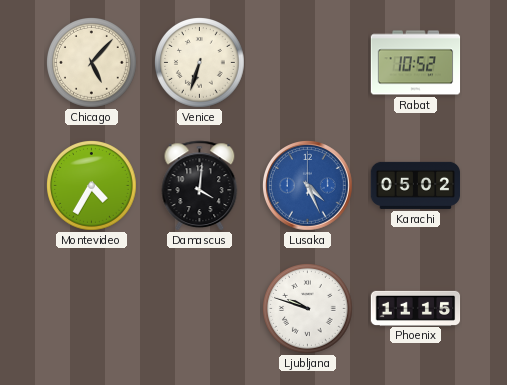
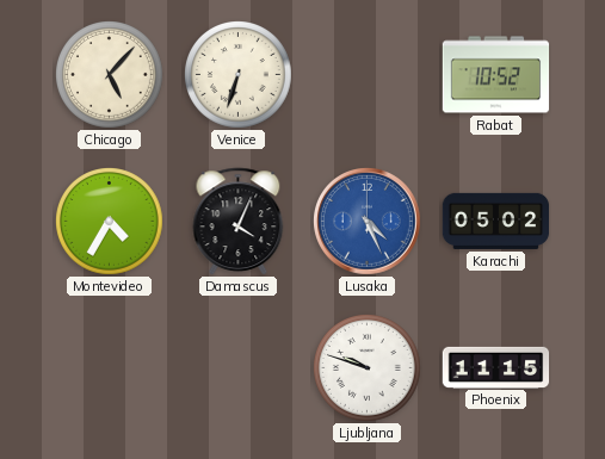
Damascus: 4:01 -> 4:04
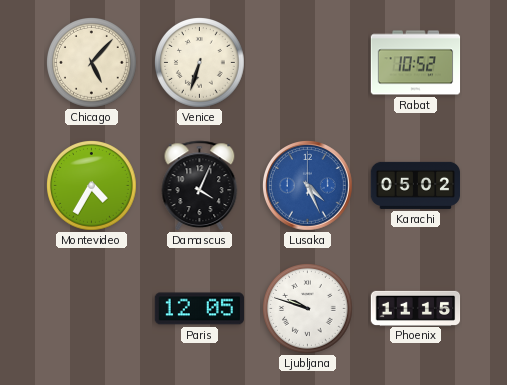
Paris: none -> 12:05
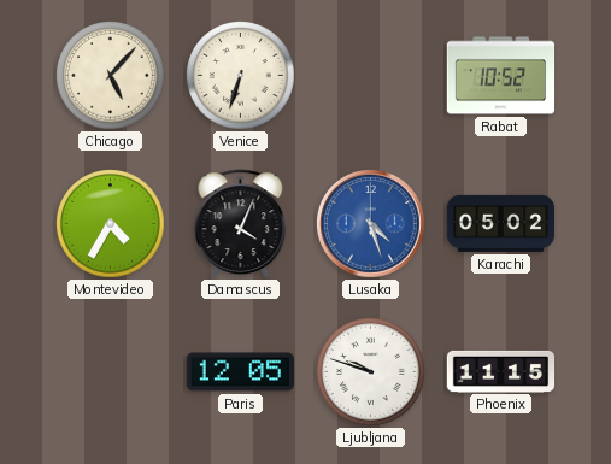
Lusaka: 4:26 -> 4:27
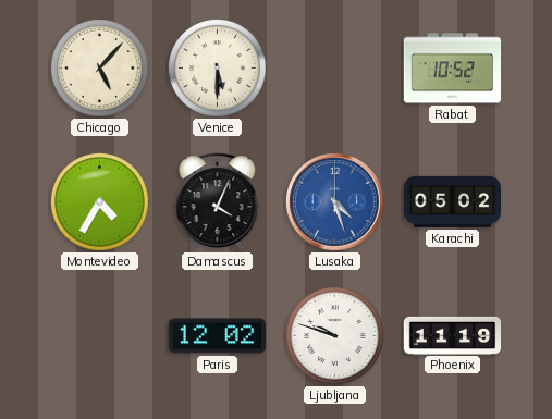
Venice: 6:33 -> 5:30
Paris: 12:05 -> 12:02
Phoenix: 11:15 -> 11:19
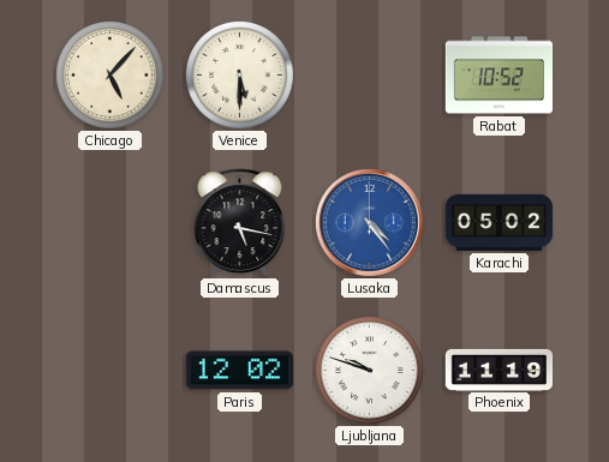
Montevideo: 4:35 -> none
Damascus: 4:04 -> 5:17
Lusaka: 4:27 -> 4:24
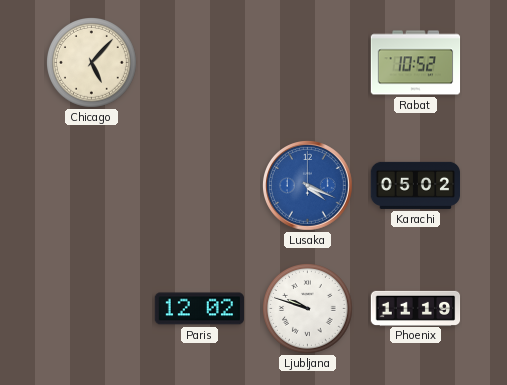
Venice: 5:30 -> none
Damascus: 5:17 -> none
Lusaka: 4:24 -> 4:19
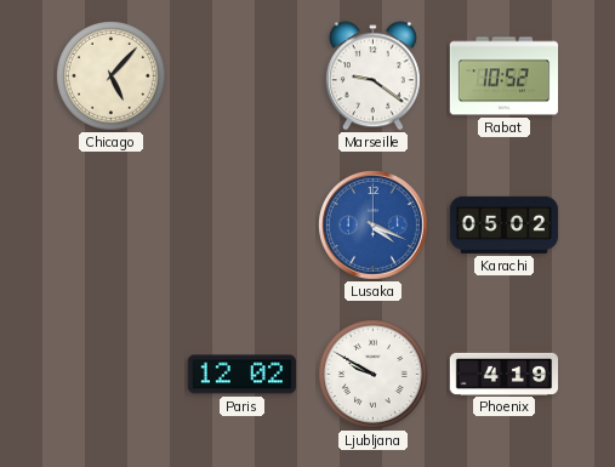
Marseille: none -> 9:21
Ljubljana: 9:48 -> 9:50
Phoenix: 11:19 -> 4:19
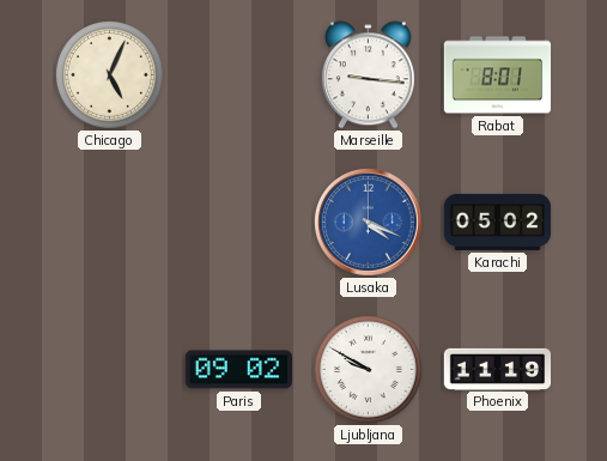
Chicago: 5:07 -> 5:04
Marseille: 9:21 -> 9:16
Rabat: 10:52 -> 8:01
Paris: 12:02 -> 09:02
Phoenix: 4:19 -> 11:19
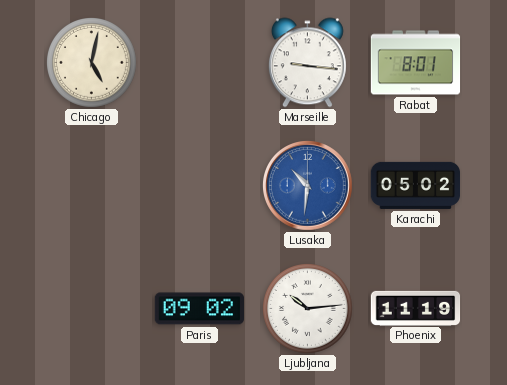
Chicago: 5:04 -> 5:02
Lusaka: 4:19 -> 10:31
Ljubljana: 9:50 -> 10:14
